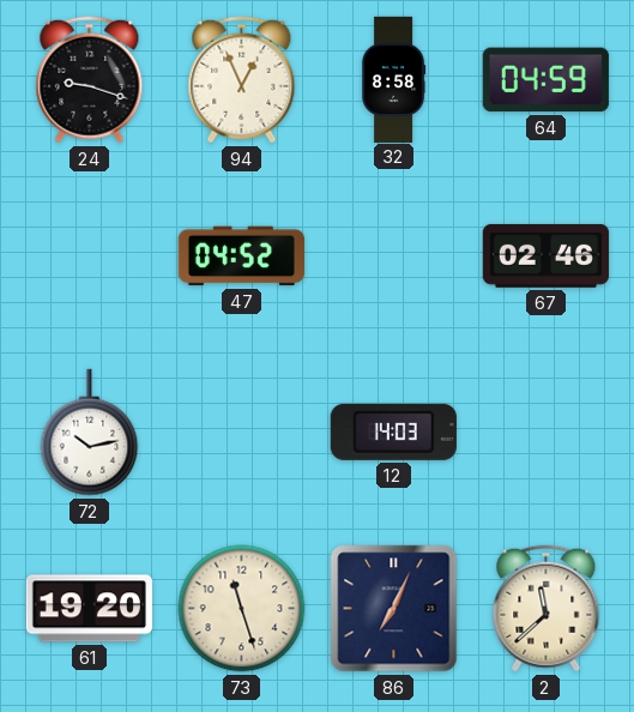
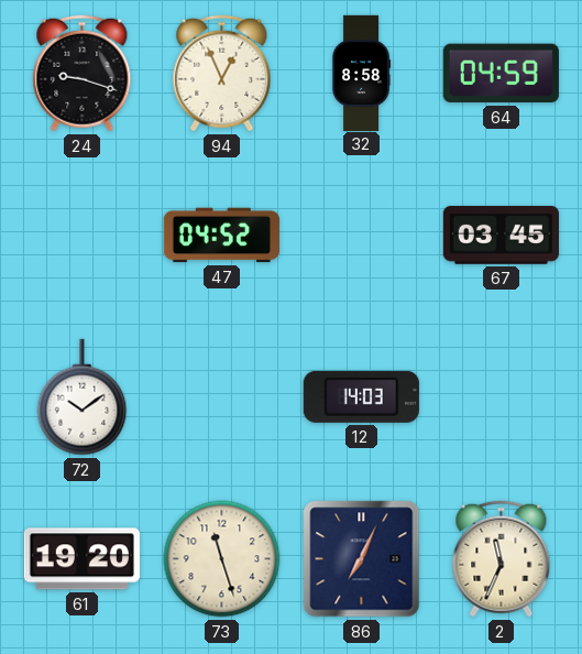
67: 02:46 -> 03:45
72: 10:13 -> 10:09
2: 11:38 -> 11:34
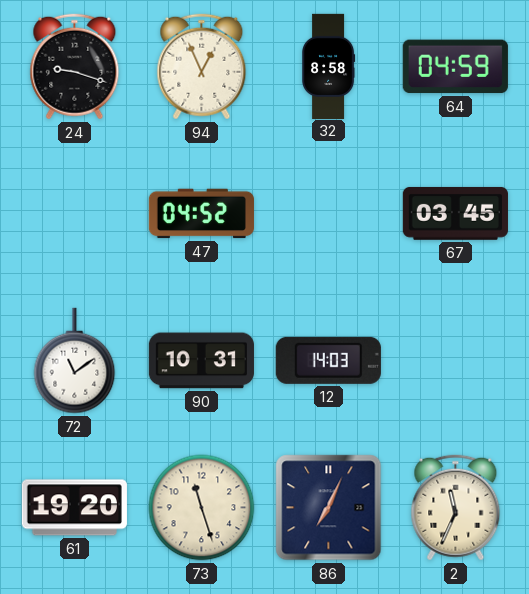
72: 10:09 -> 11:09
90: none -> 10:31
